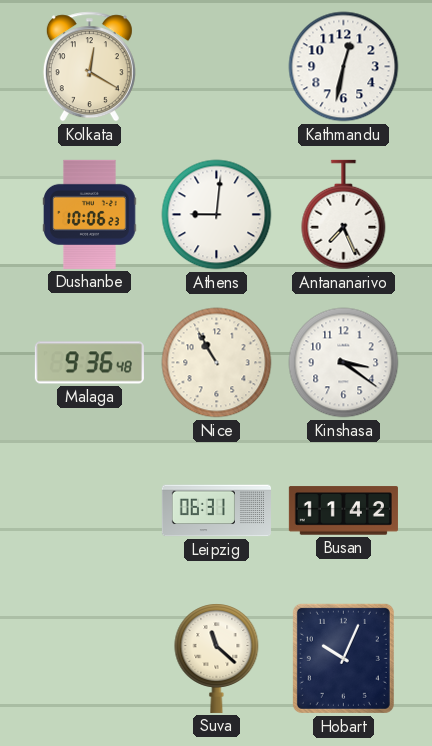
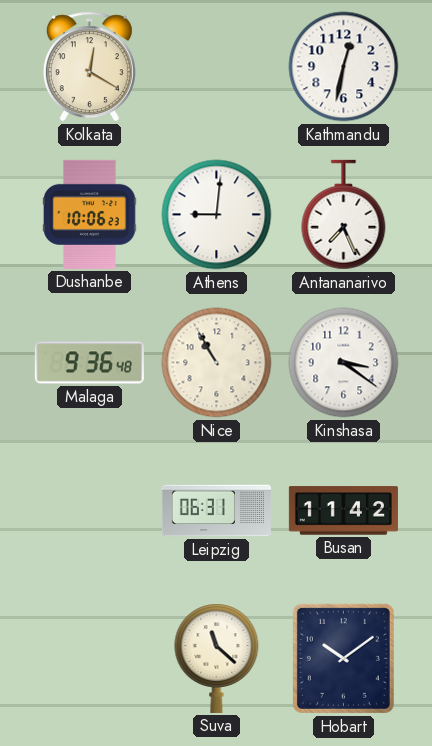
Hobart: 10:04 -> 10:09
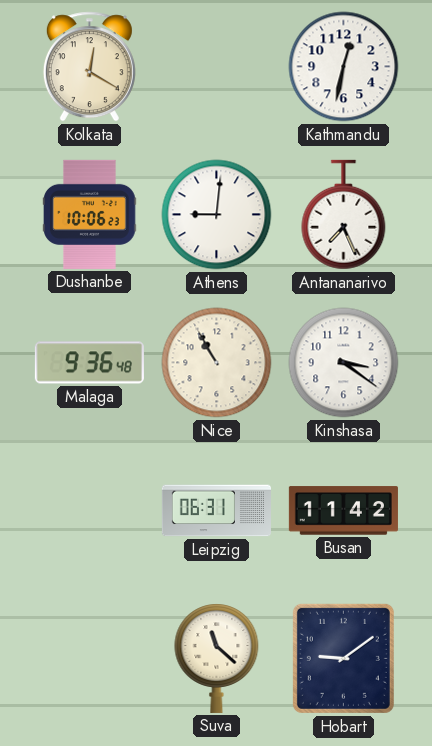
Hobart: 10:09 -> 9:09
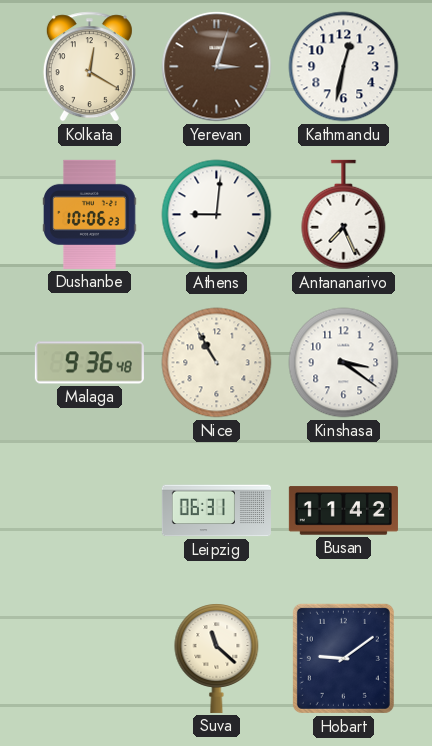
Yerevan: none -> 3:03
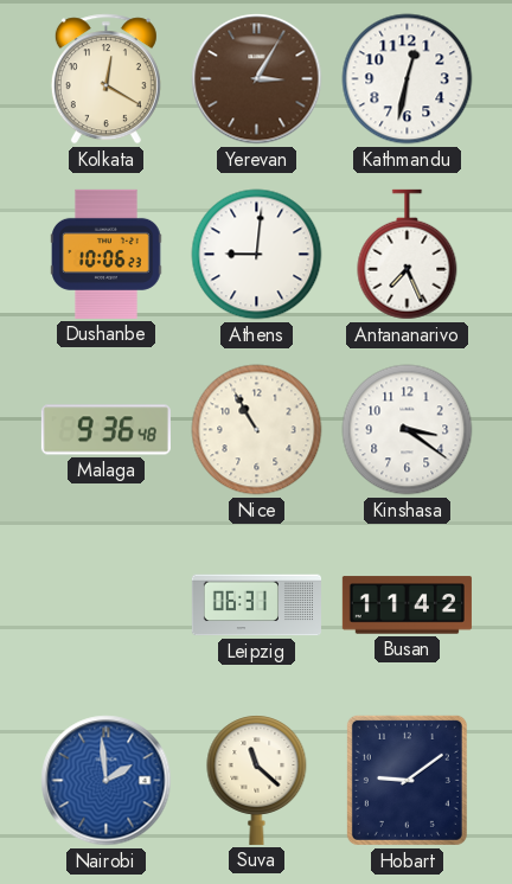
Yerevan: 3:03 -> 3:05
Nairobi: none -> 1:59
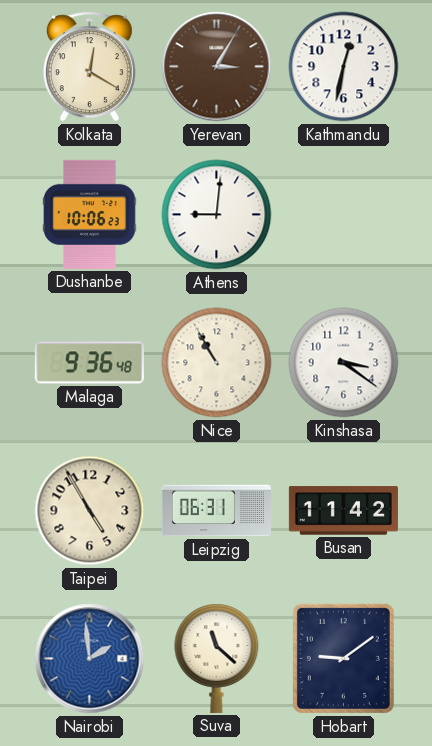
Antananarivo: 7:26 -> none
Taipei: none -> 4:55
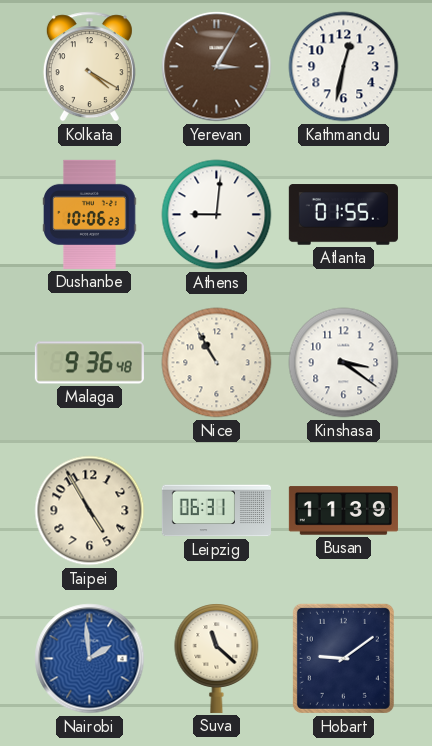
Kolkata: 12:20 -> 4:20
Atlanta: none -> 01:55
Busan: 11:42 -> 11:39
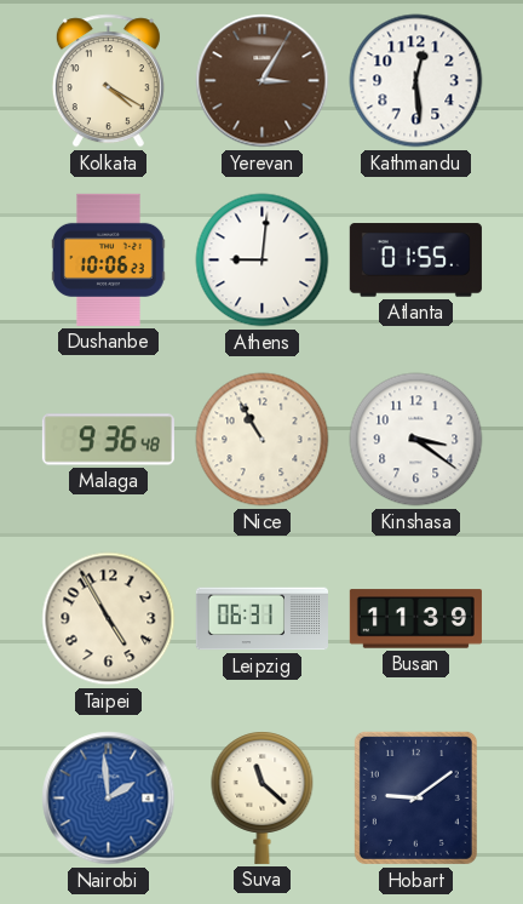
Kathmandu: 12:32 -> 12:29
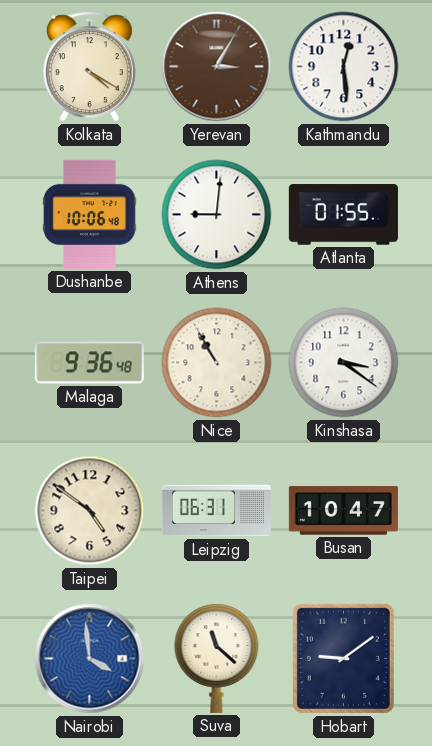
Dushanbe: 10:06:23 -> 10:06:48
Taipei: 4:55 -> 4:51
Busan: 11:39 -> 10:47
Nairobi: 1:59 -> 3:59
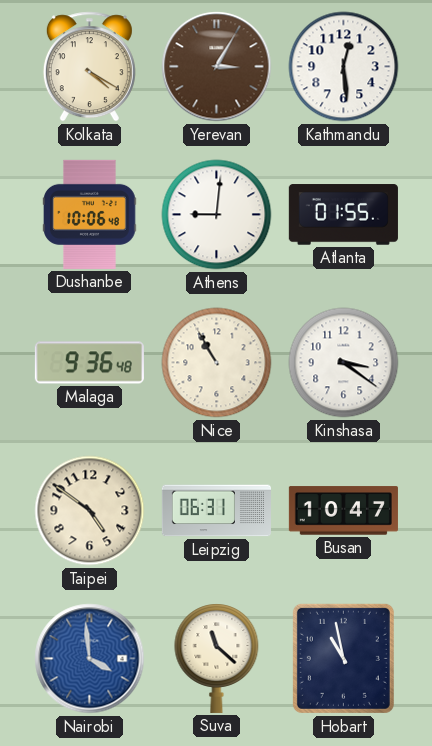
Hobart: 9:09 -> 10:58
